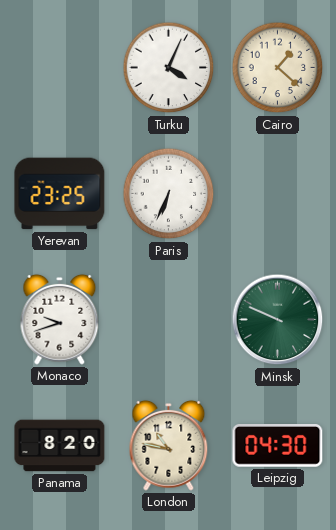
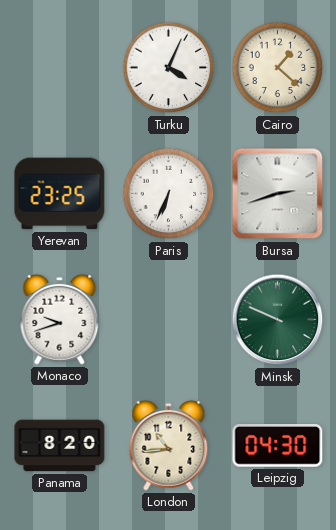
Bursa: none -> 2:42
London: 10:47 -> 10:44
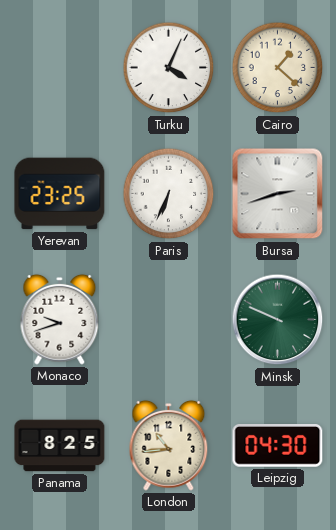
Panama: 8:20 -> 8:25
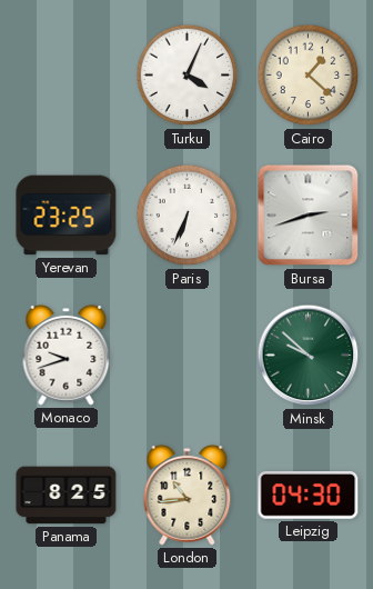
Minsk: 9:49 -> 9:52
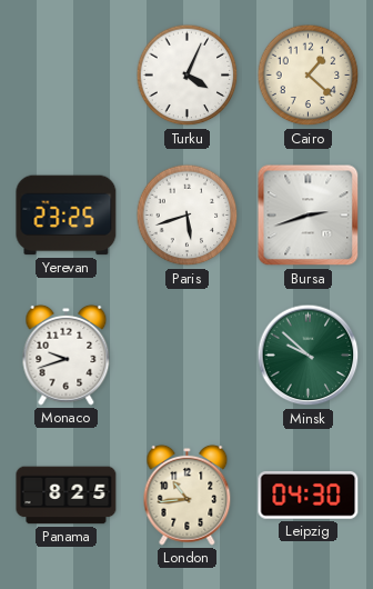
Paris: 6:34 -> 5:42
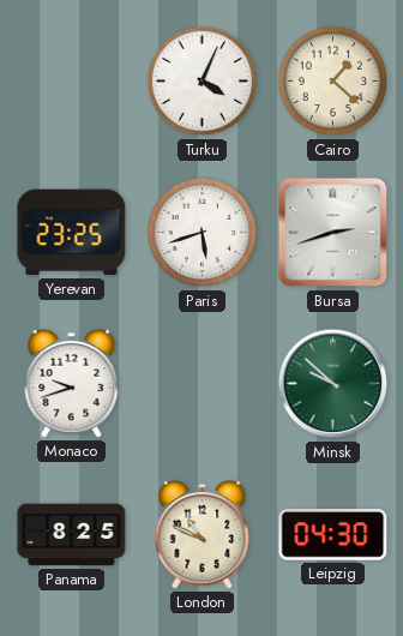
London: 10:44 -> 10:49
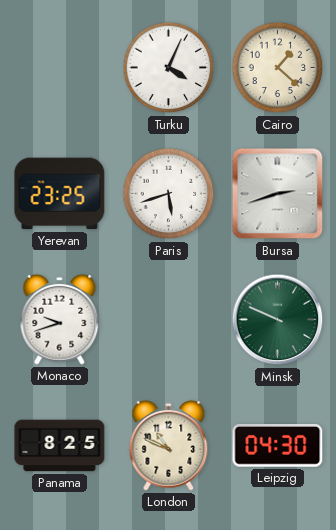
Minsk: 9:52 -> 9:49
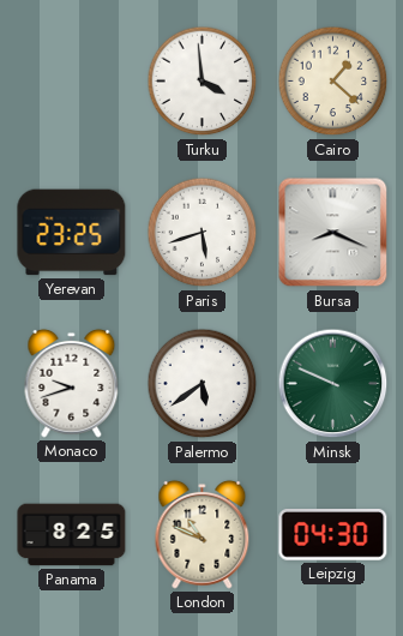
Turku: 4:04 -> 3:59
Bursa: 2:42 -> 8:19
Palermo: none -> 5:39
